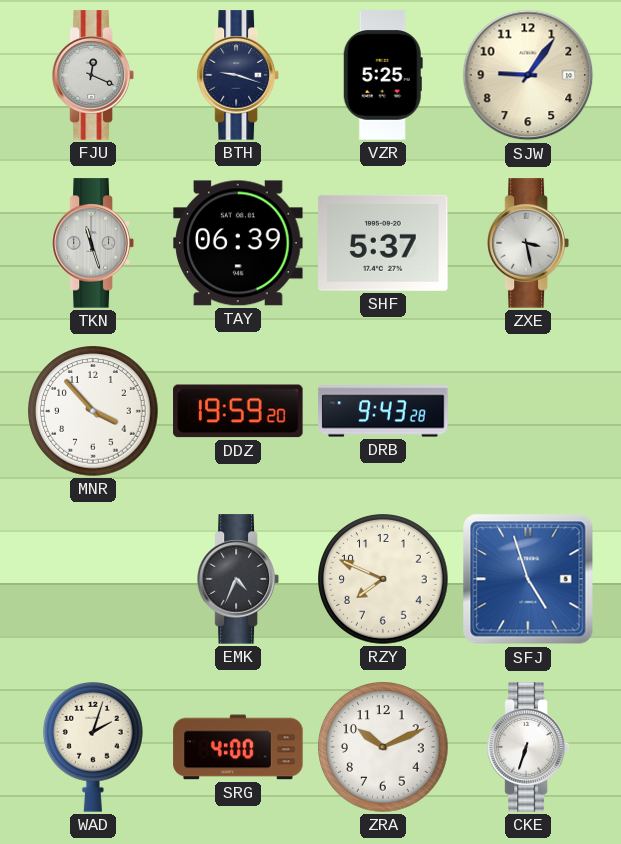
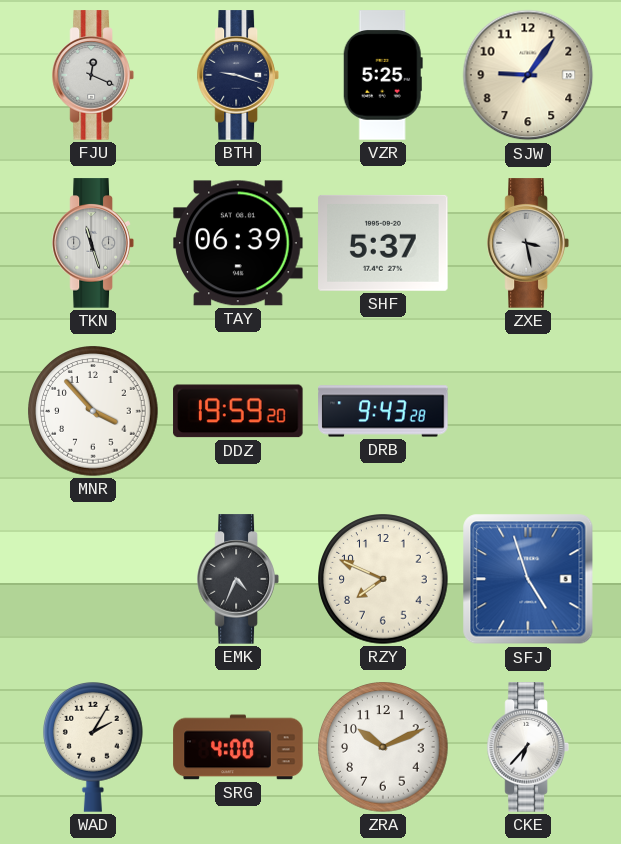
WAD: 2:03 -> 2:05
CKE: 6:33 -> 6:37
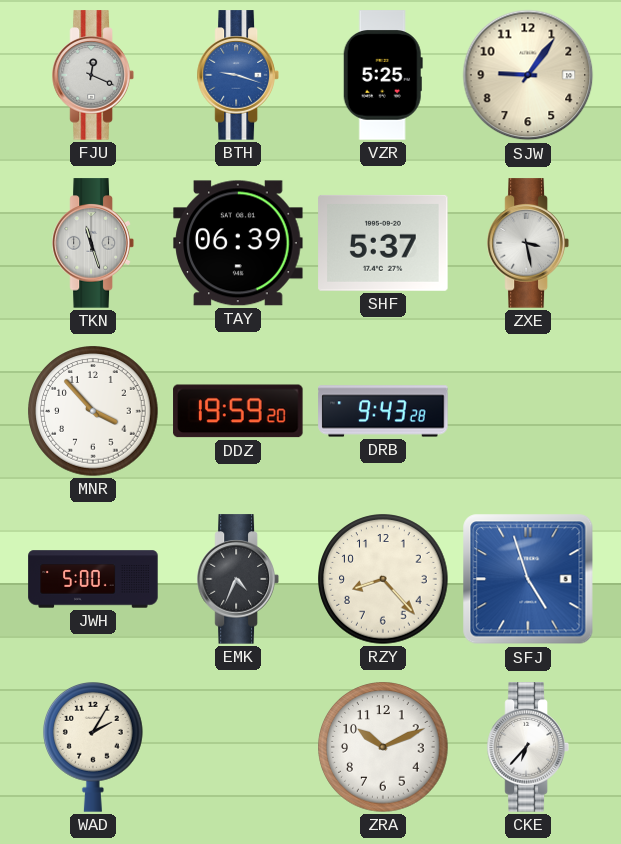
BTH dial: navy -> blue
JWH: none -> 5:00
RZY: 7:49 -> 8:23
SRG: 4:00 -> none
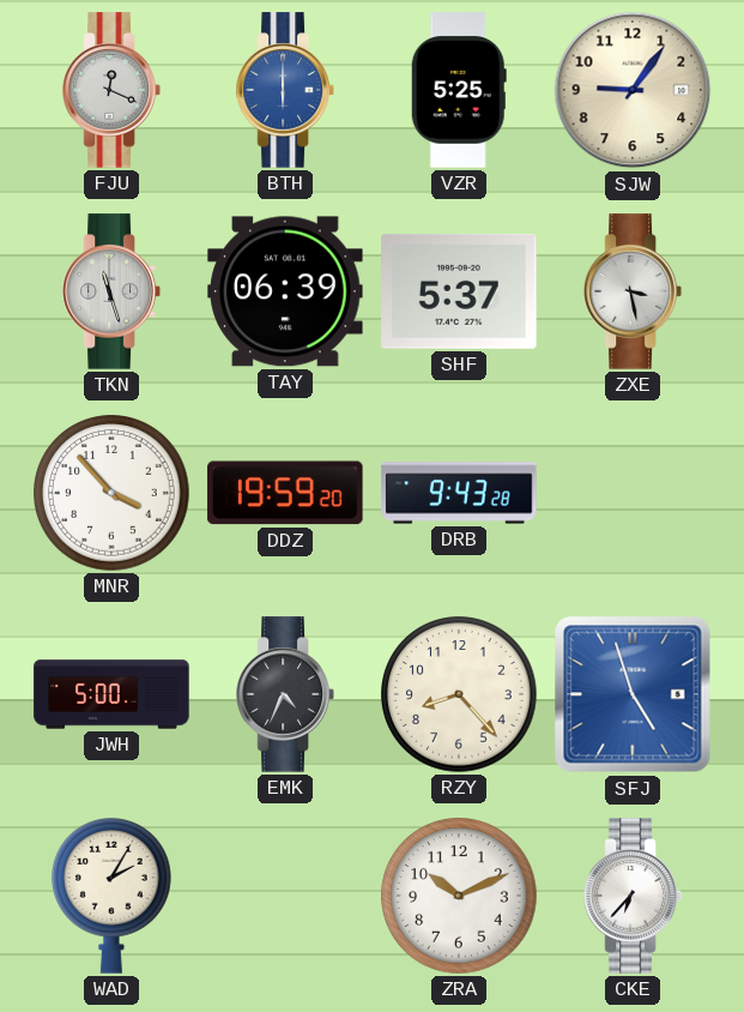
BTH: 9:18 -> 6:00
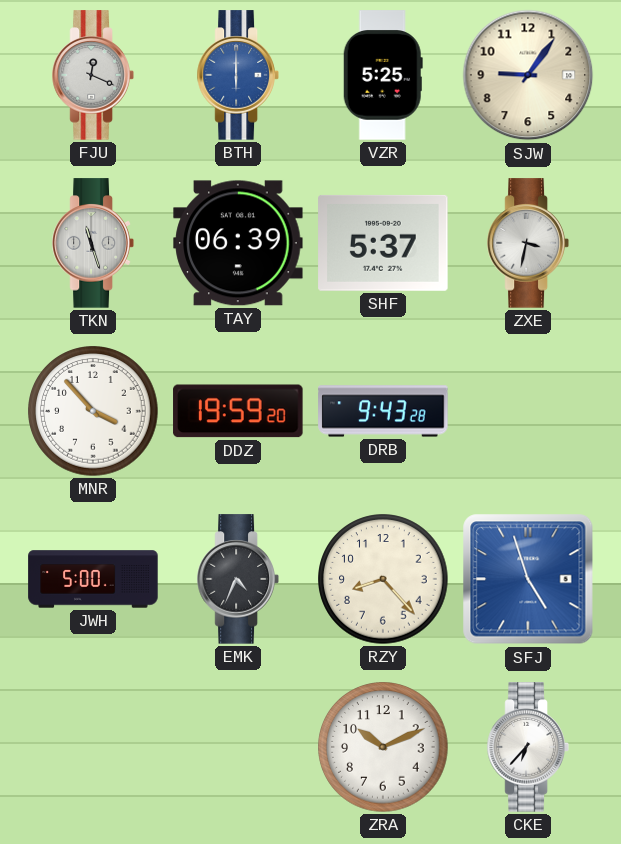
ZXE: 3:28 -> 3:32
WAD: 2:05 -> none
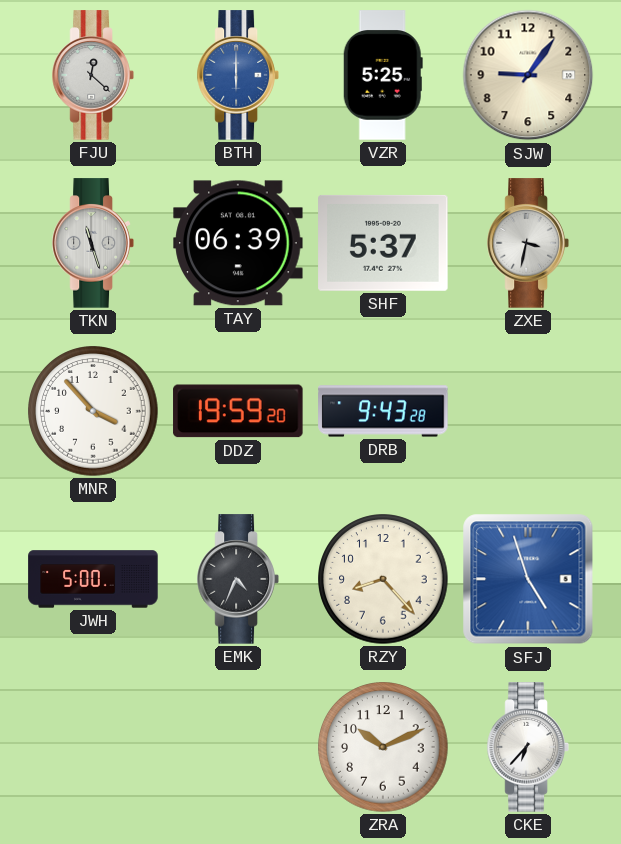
FJU: 12:19 -> 12:22
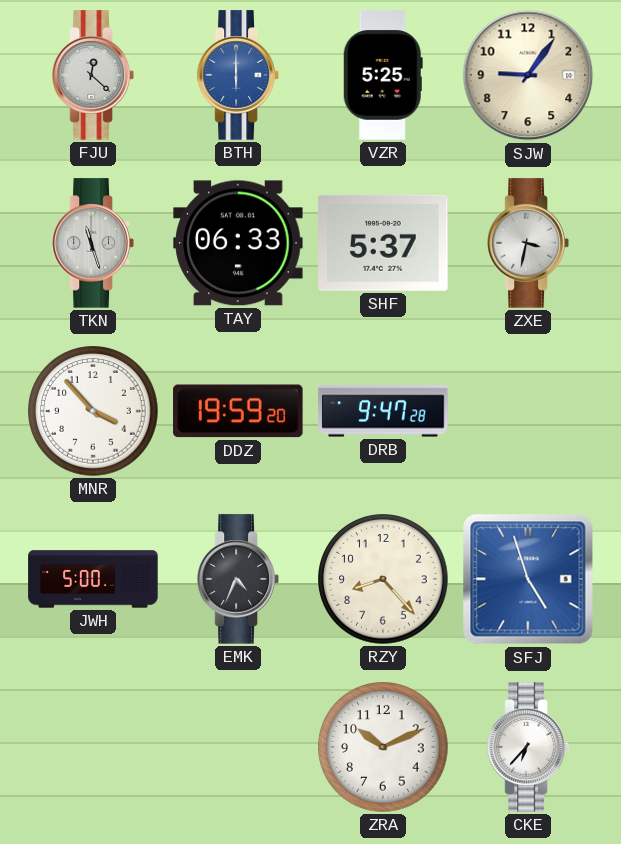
TAY: 06:39 -> 06:33
DRB: 9:43 -> 9:47
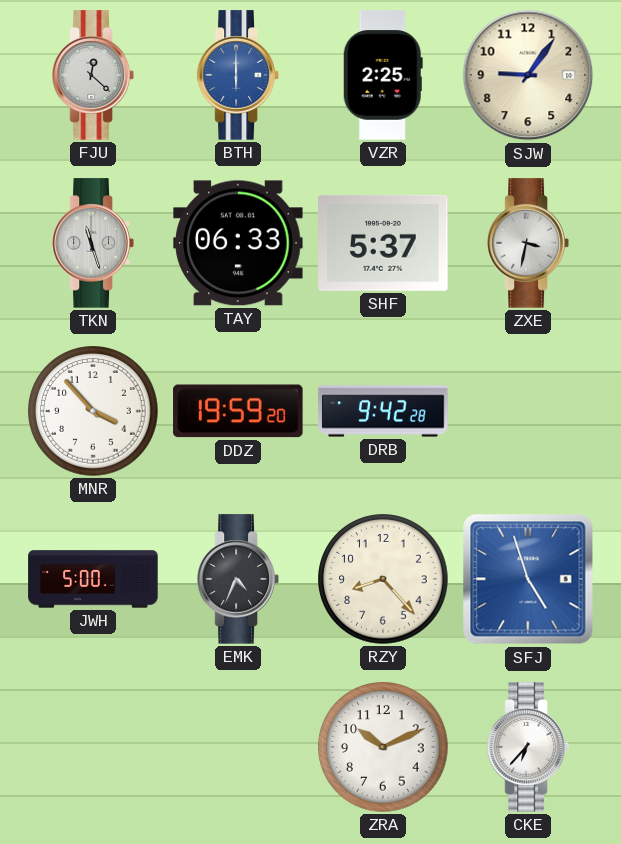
VZR: 5:25 -> 2:25
DRB: 9:47 -> 9:42
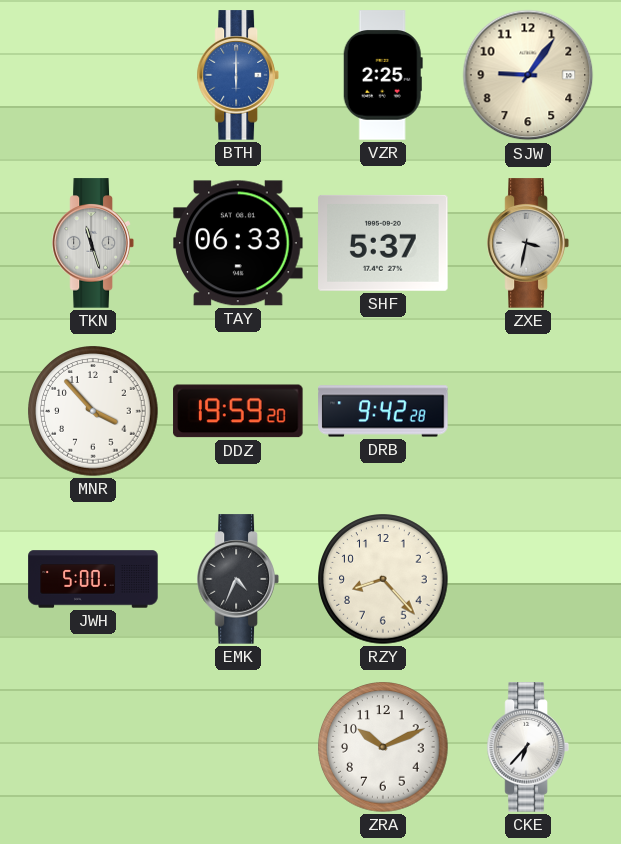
FJU: 12:22 -> none
SFJ: 4:57 -> none
